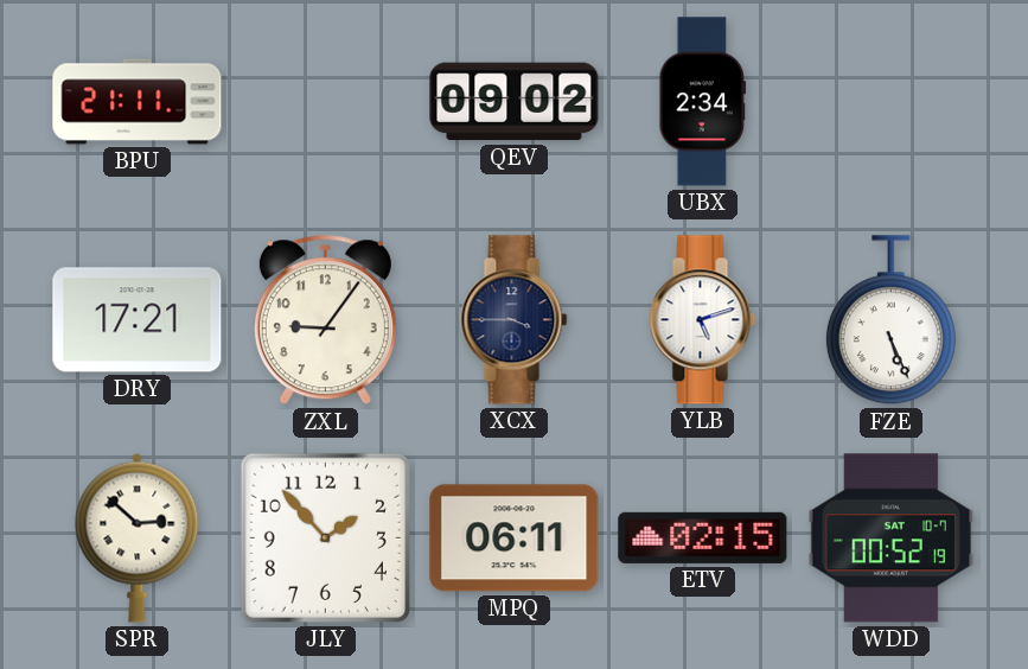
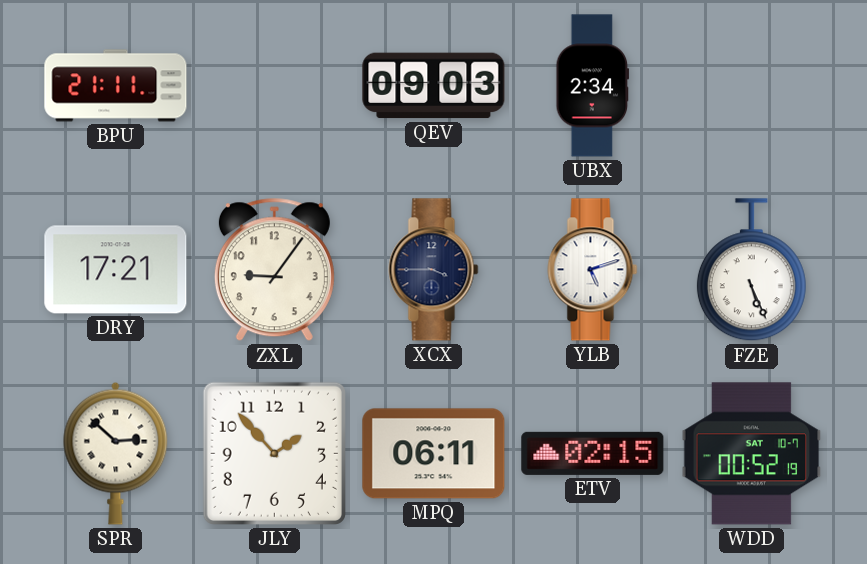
QEV: 09:02 -> 09:03
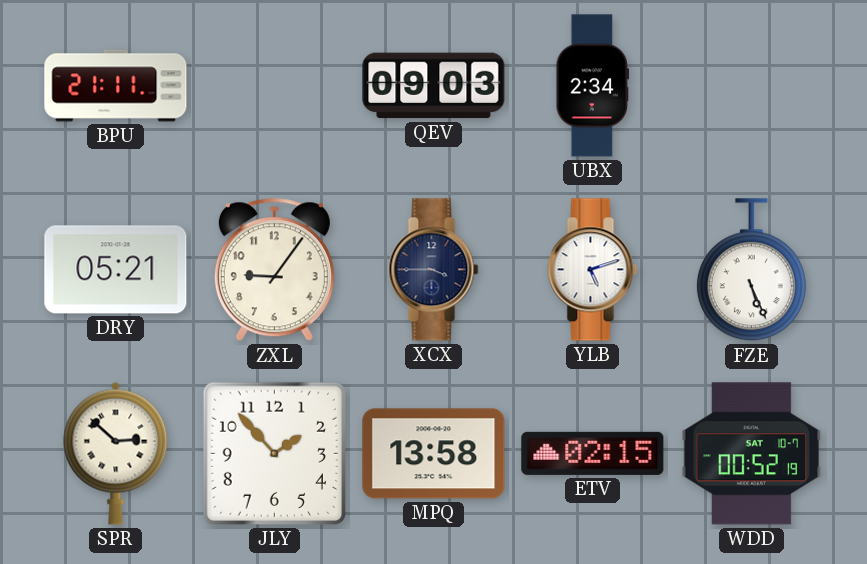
DRY: 17:21 -> 05:21
MPQ: 06:11 -> 13:58
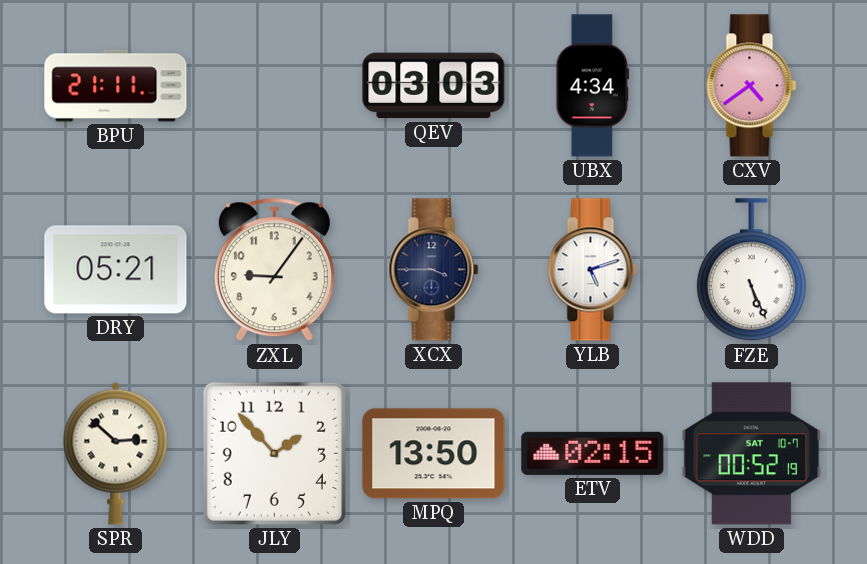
QEV: 09:03 -> 03:03
UBX: 2:34 -> 4:34
CXV: none -> 4:39
MPQ: 13:58 -> 13:50
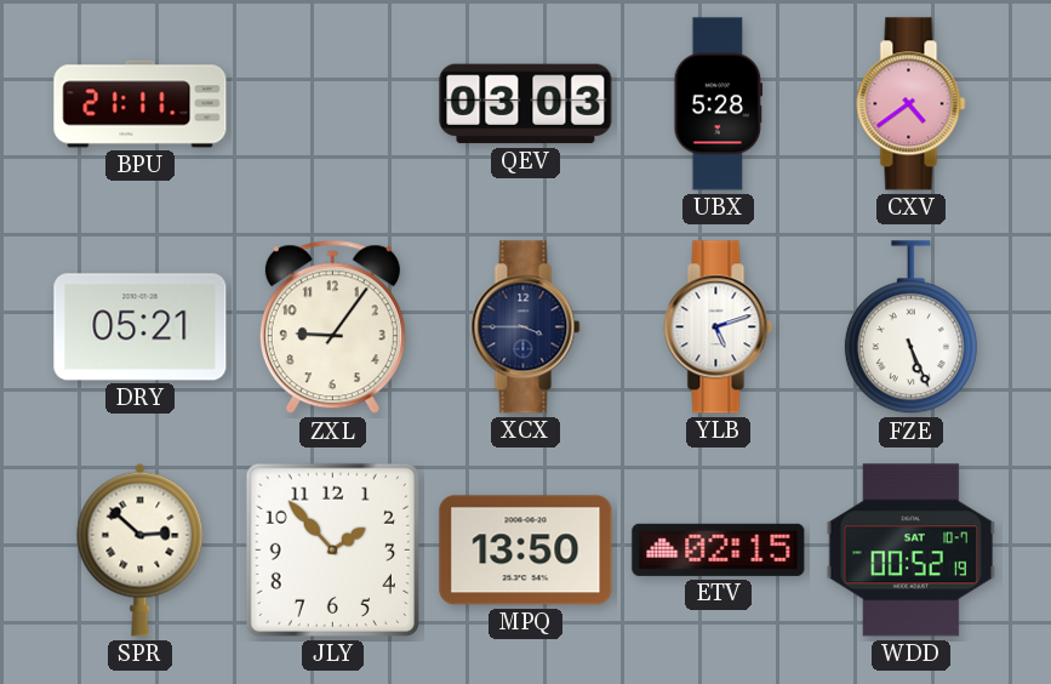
UBX: 4:34 -> 5:28
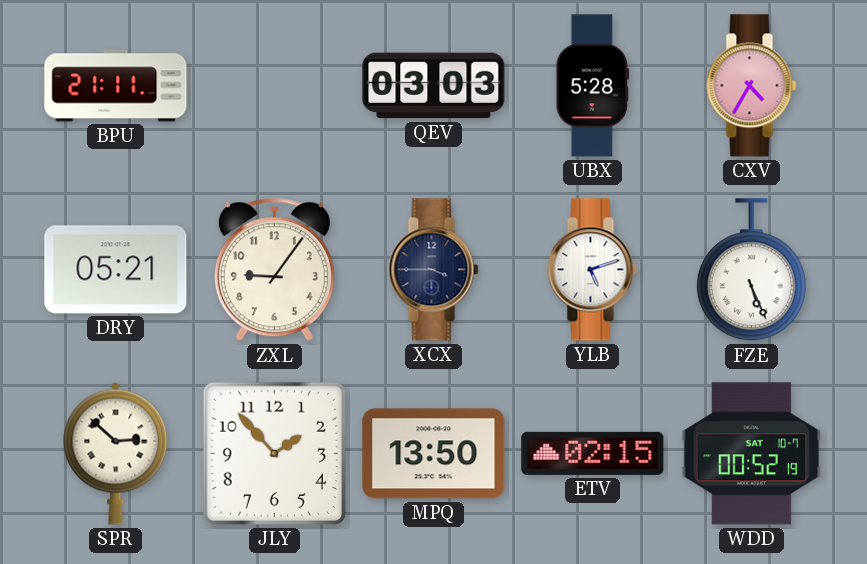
CXV: 4:39 -> 4:35
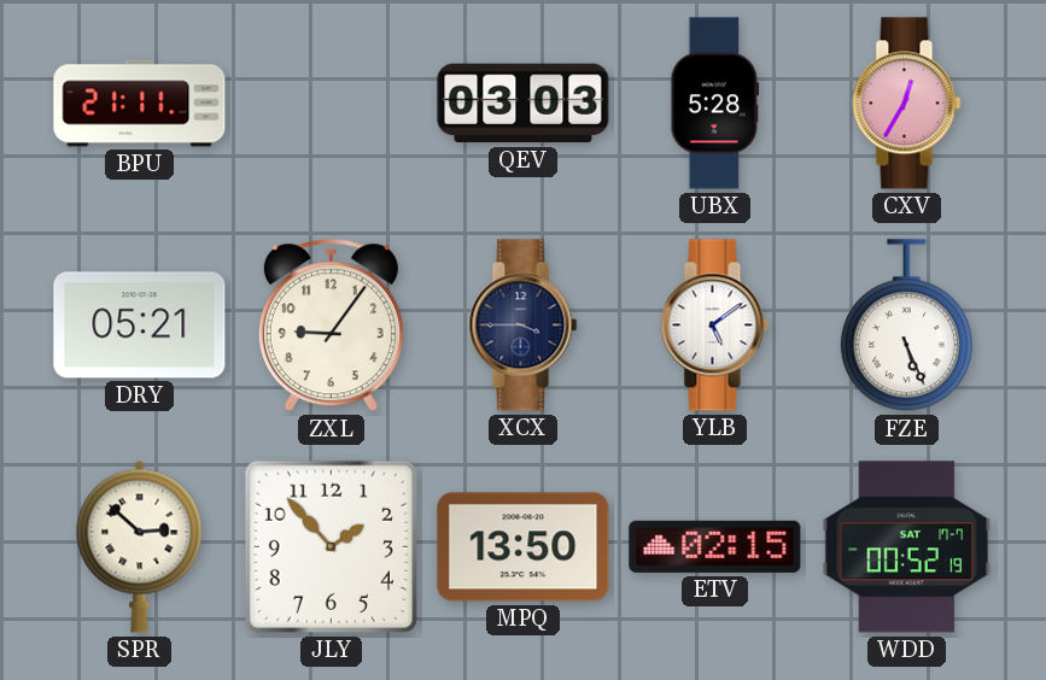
CXV: 4:35 -> 12:35
YLB: 5:12 -> 5:09
WDD date: SAT 10-7 -> SAT 17-7
